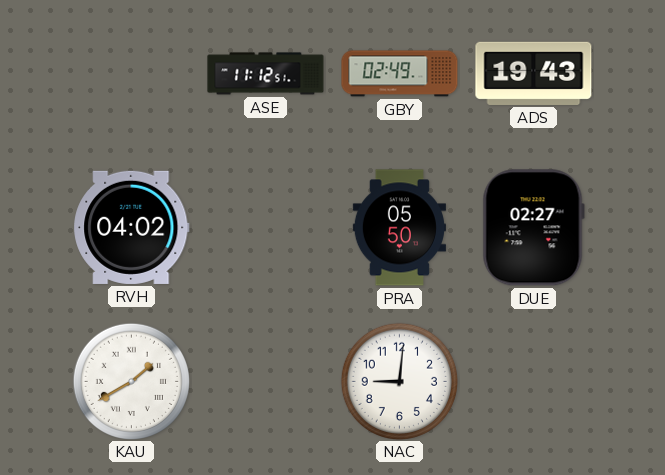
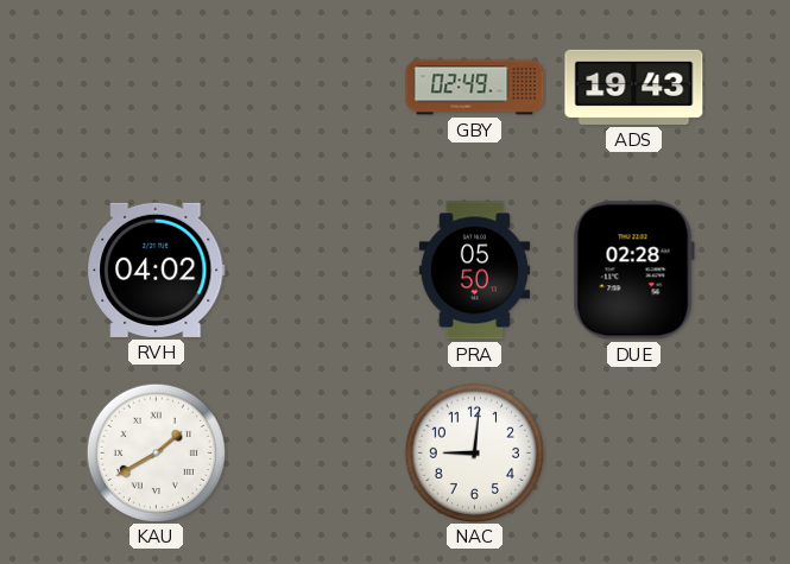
ASE: 11:12 -> none
DUE: 02:27 -> 02:28
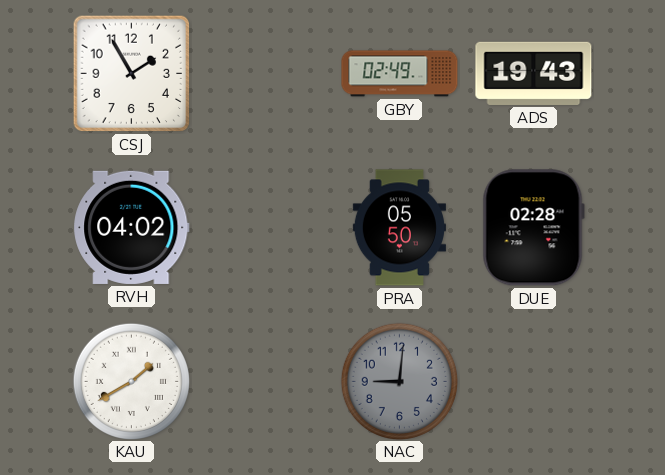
CSJ: none -> 1:55
NAC dial: white -> grey
